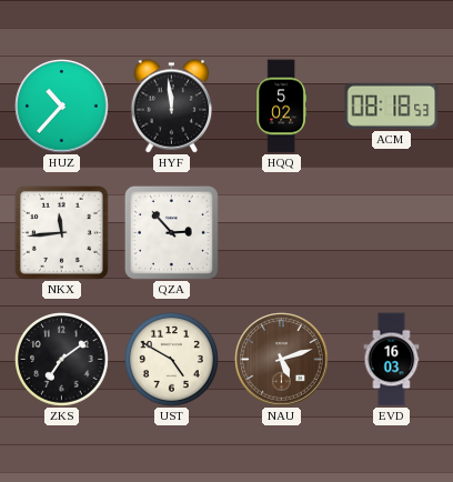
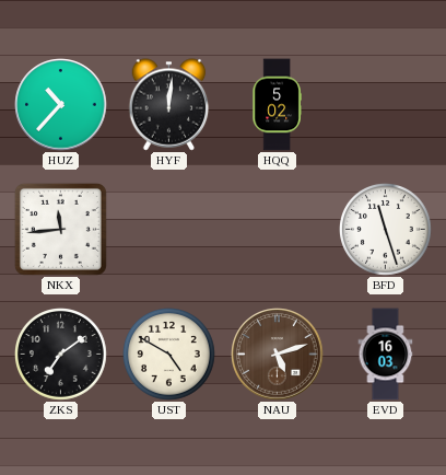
HYF: 11:59 -> 12:01
ACM: 08:18 -> none
QZA: 2:53 -> none
BFD: none -> 11:27
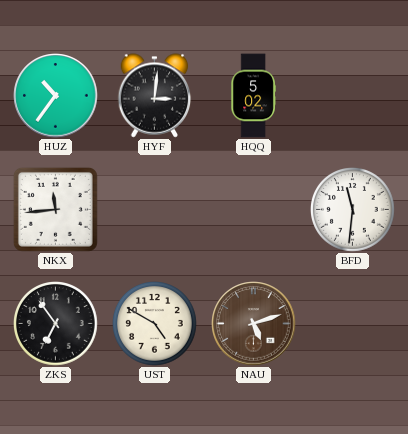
HUZ: 10:37 -> 10:36
HYF: 12:01 -> 3:01
BFD: 11:27 -> 11:31
ZKS: 7:09 -> 6:54
EVD: 16:03 -> none
